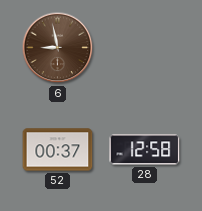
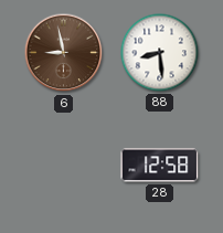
88: none -> 8:29
52: 00:37 -> none
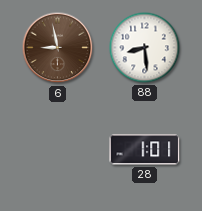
28: 12:58 -> 1:01
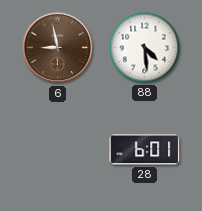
88: 8:29 -> 4:29
28: 1:01 -> 6:01
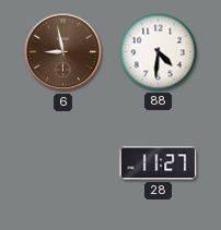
88: 4:29 -> 4:31
28: 6:01 -> 11:27
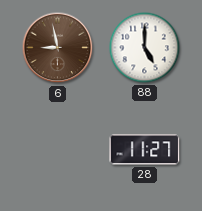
88: 4:31 -> 5:00
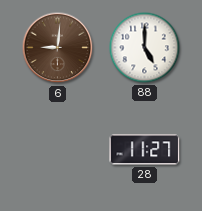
6: 8:58 -> 9:01
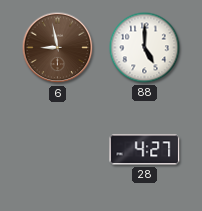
6: 9:01 -> 8:58
28: 11:27 -> 4:27
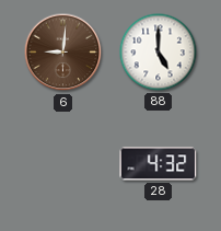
6: 8:58 -> 9:01
28: 4:27 -> 4:32
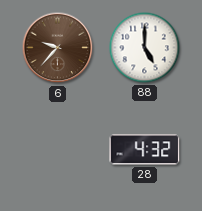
6: 9:01 -> 9:37
